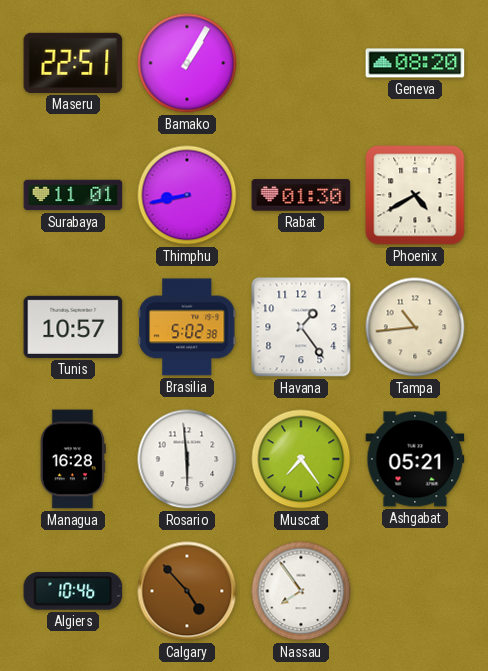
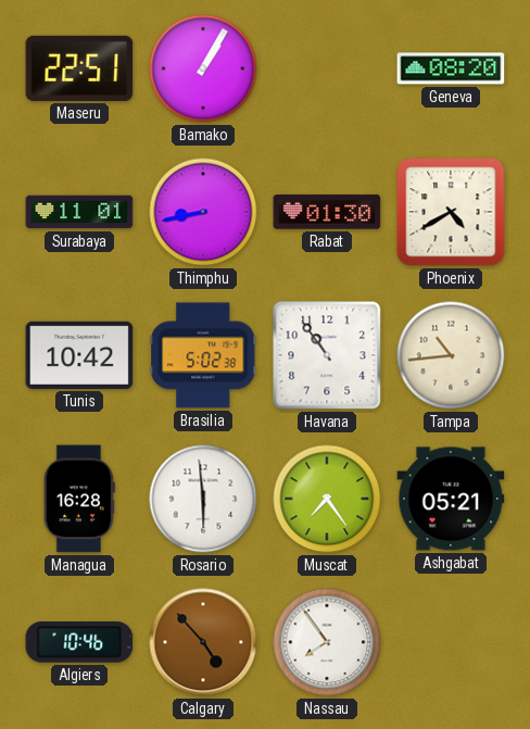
Tunis: 10:57 -> 10:42
Havana: 1:24 -> 10:54
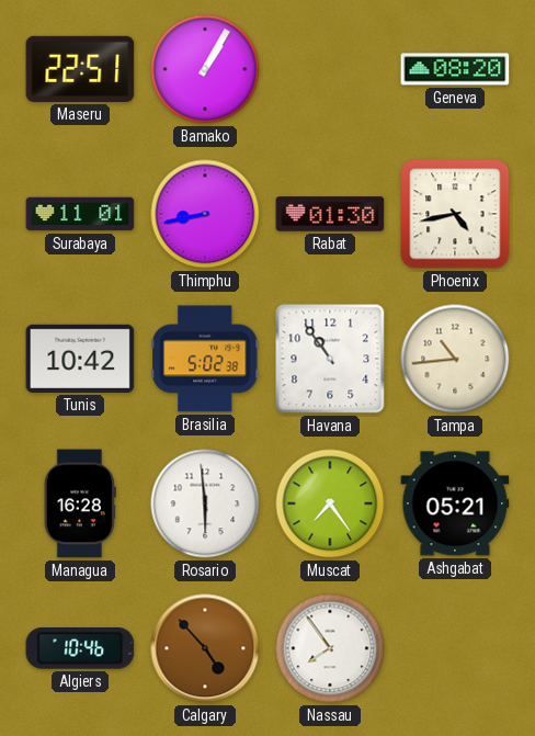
Phoenix: 4:40 -> 4:43
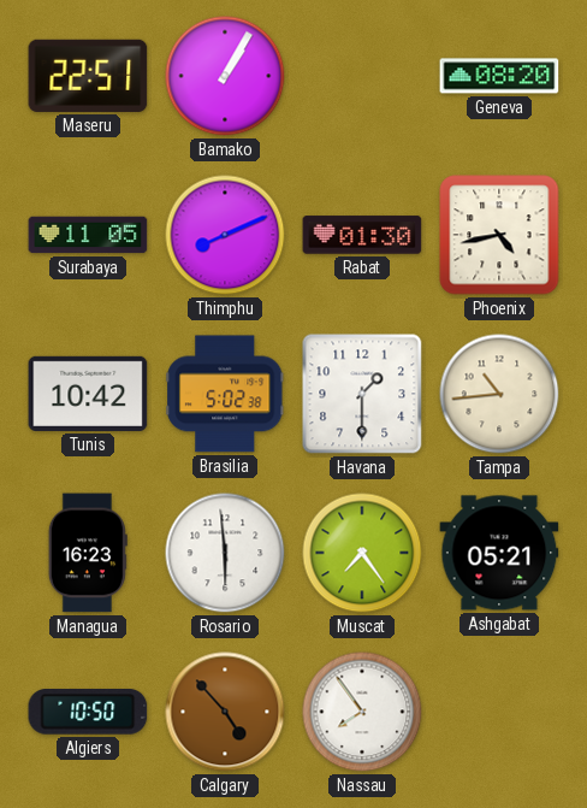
Surabaya: 11:01 -> 11:05
Thimphu: 8:43 -> 8:11
Havana: 10:54 -> 1:30
Managua: 16:28 -> 16:23
Algiers: 10:46 -> 10:50
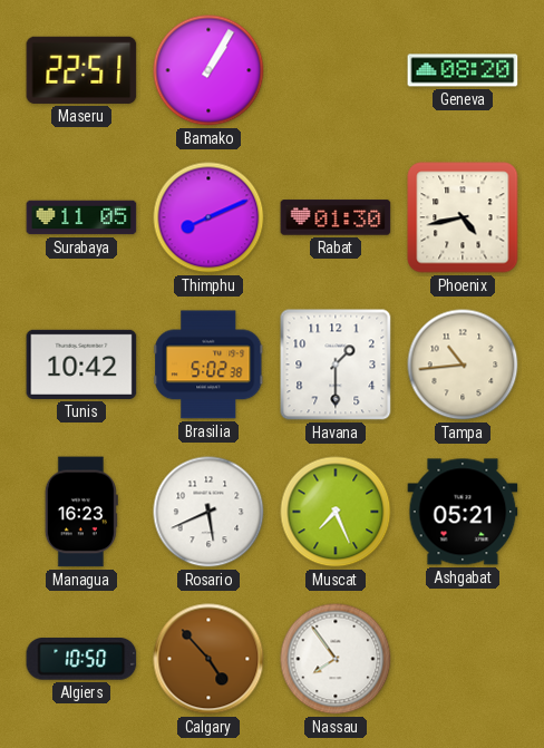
Rosario: 5:59 -> 5:41
Muscat: 7:24 -> 7:26
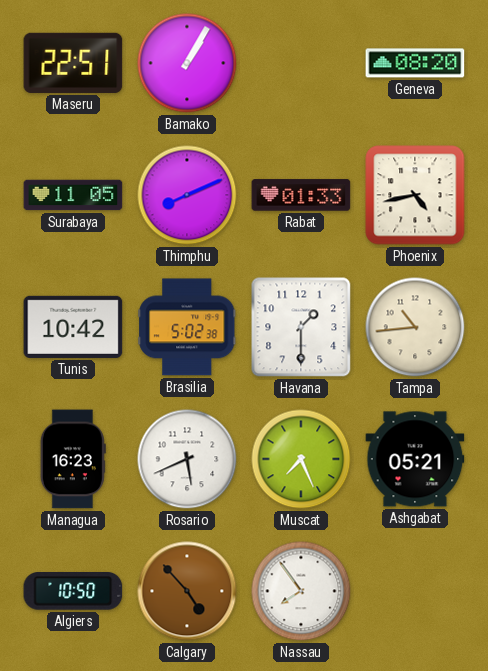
Rabat: 01:30 -> 01:33
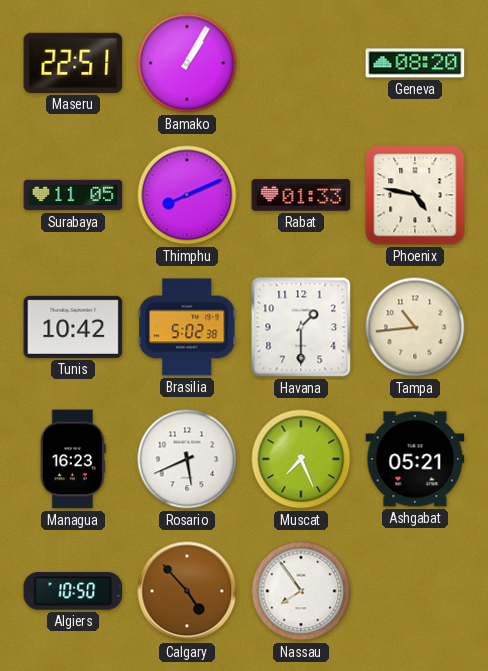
Phoenix: 4:43 -> 4:47
